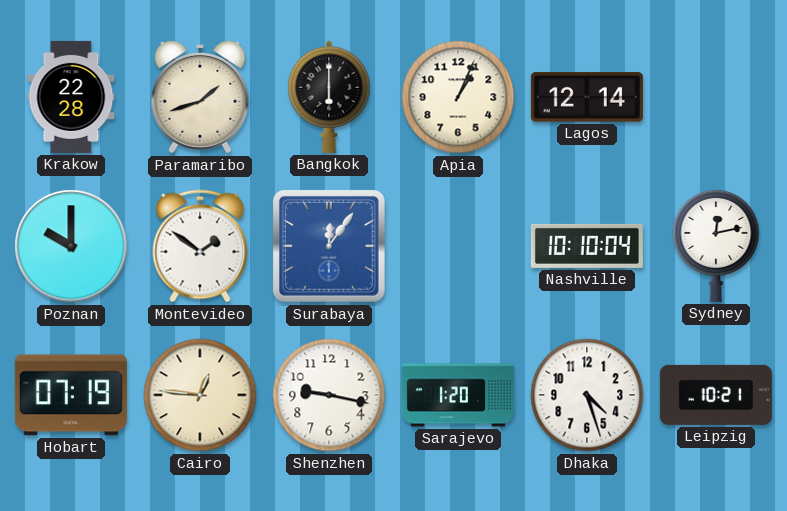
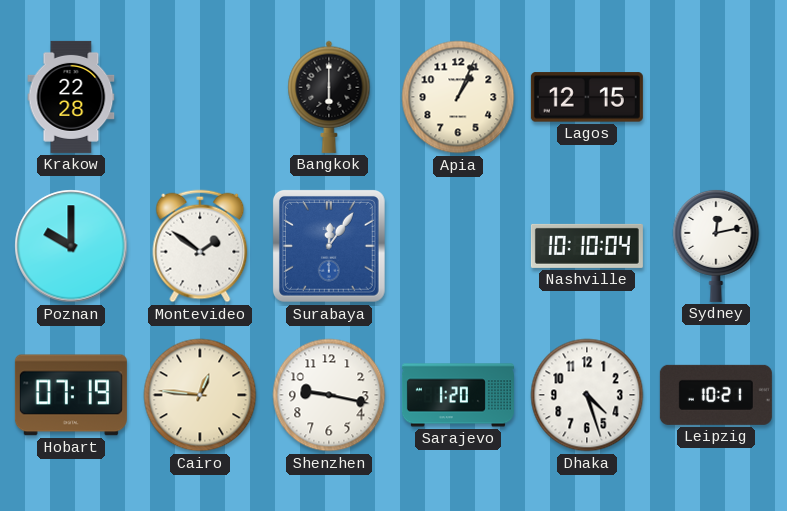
Paramaribo: 1:42 -> none
Lagos: 12:14 -> 12:15
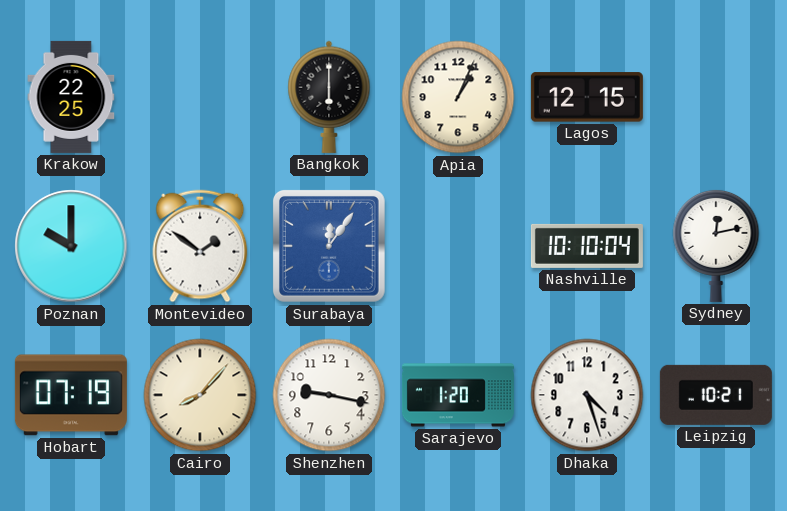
Krakow: 22:28 -> 22:25
Cairo: 12:46 -> 8:07
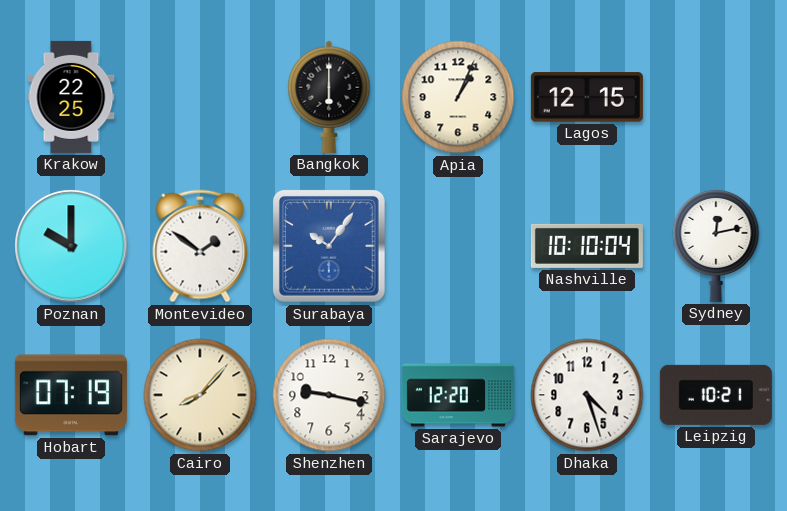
Surabaya: 12:06 -> 10:06
Sarajevo: 1:20 -> 12:20
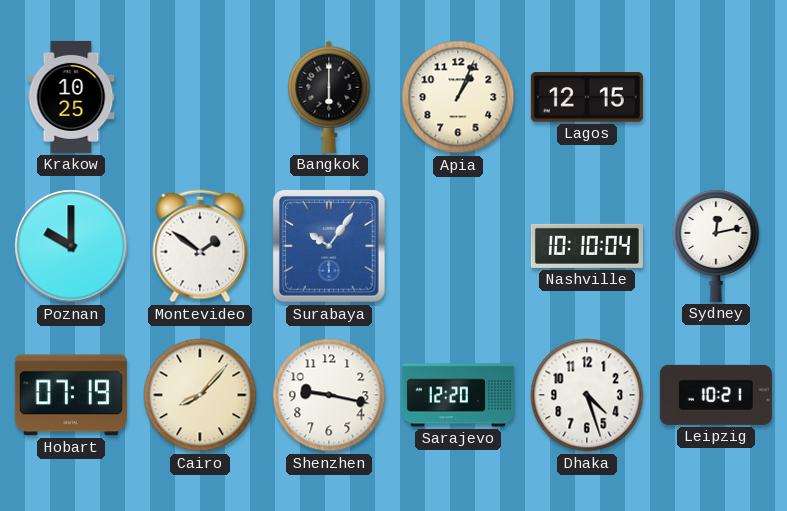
Krakow: 22:25 -> 10:25
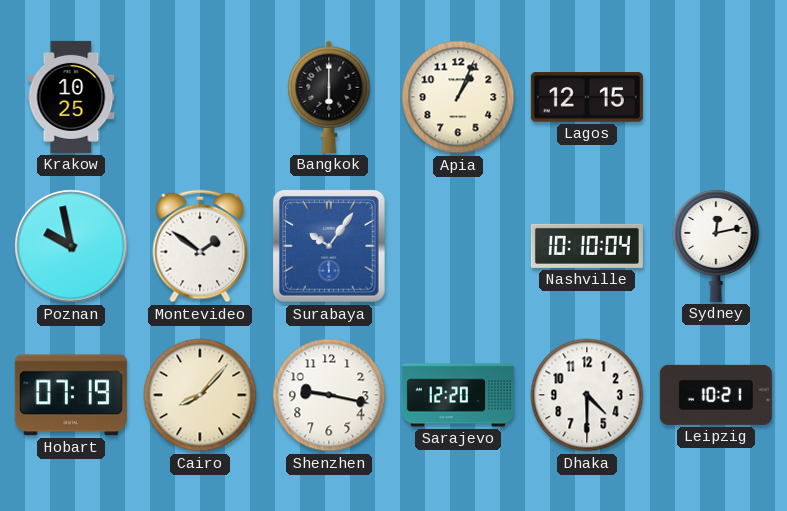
Poznan: 10:00 -> 9:58
Dhaka: 4:27 -> 4:30
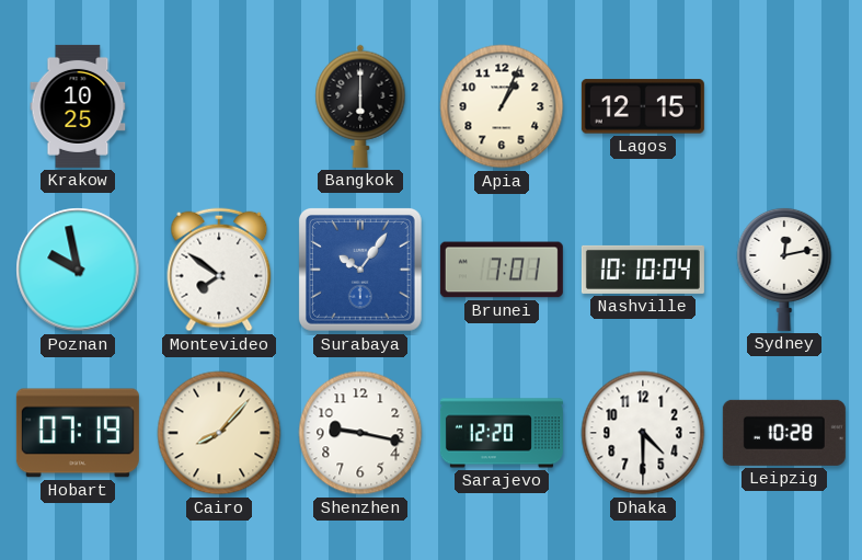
Montevideo: 1:51 -> 7:51
Brunei: none -> 7:01
Leipzig: 10:21 -> 10:28
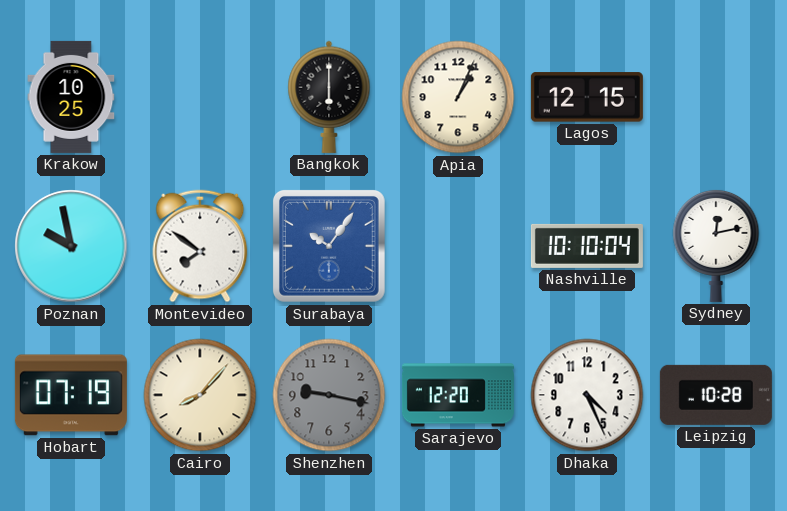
Brunei: 7:01 -> none
Shenzhen dial: white -> grey
Dhaka: 4:30 -> 4:26
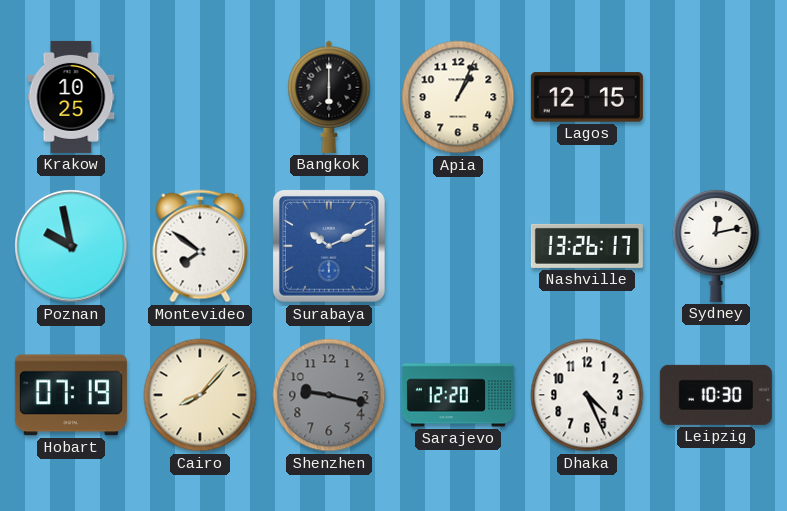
Surabaya: 10:06 -> 10:11
Nashville: 10:10 -> 13:26
Leipzig: 10:28 -> 10:30
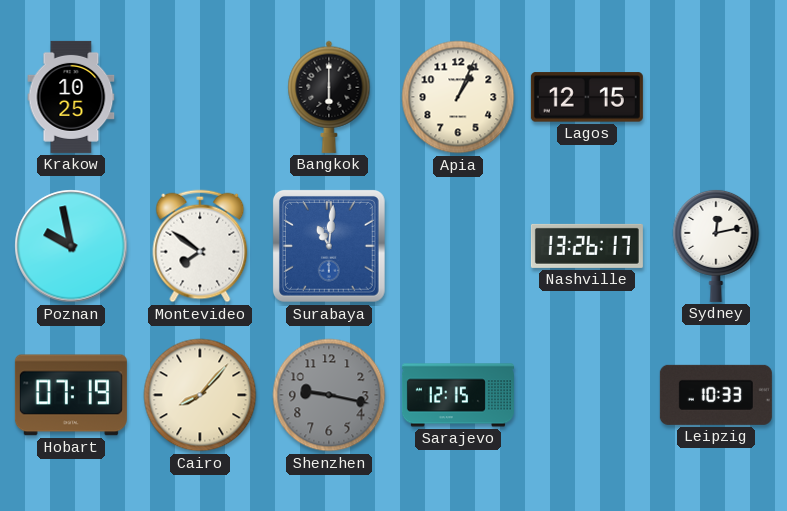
Surabaya: 10:11 -> 11:01
Sarajevo: 12:20 -> 12:15
Dhaka: 4:26 -> none
Leipzig: 10:30 -> 10:33
